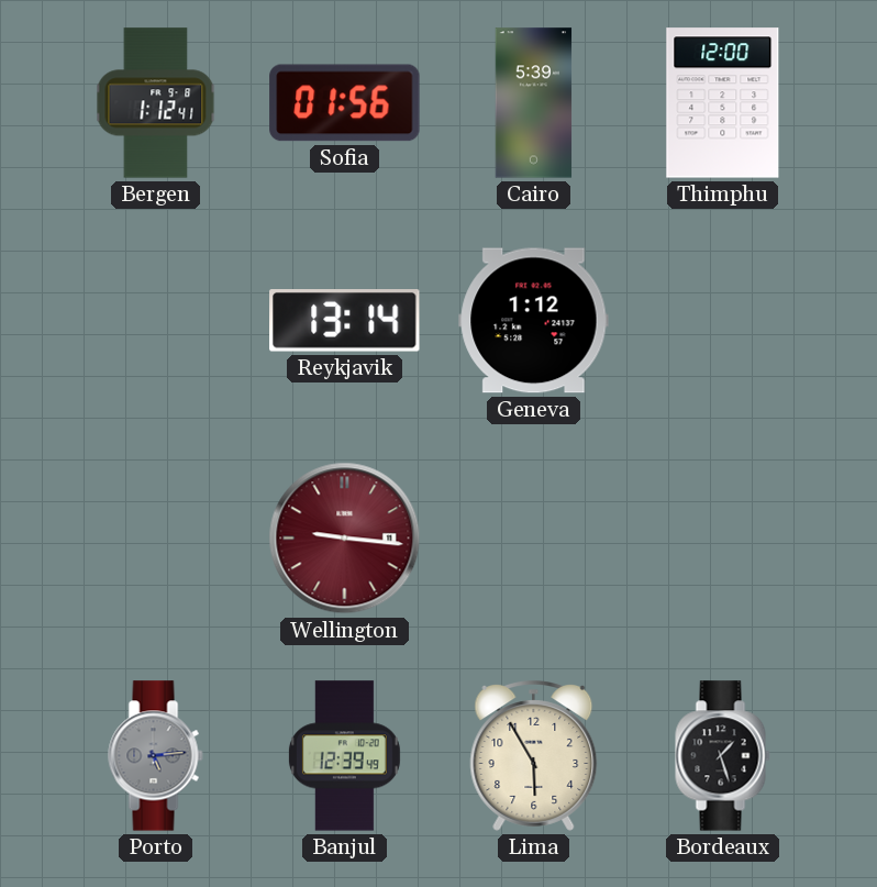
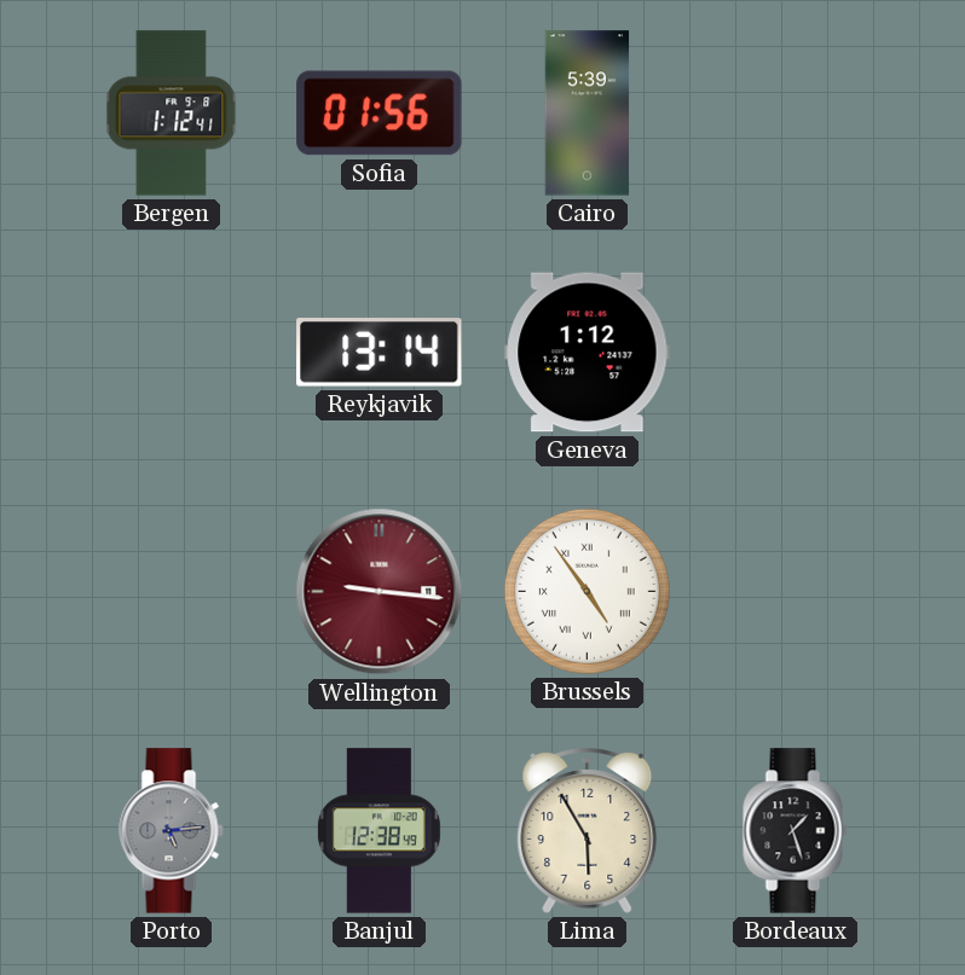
Thimphu: 12:00 -> none
Brussels: none -> 4:54
Banjul: 12:39 -> 12:38
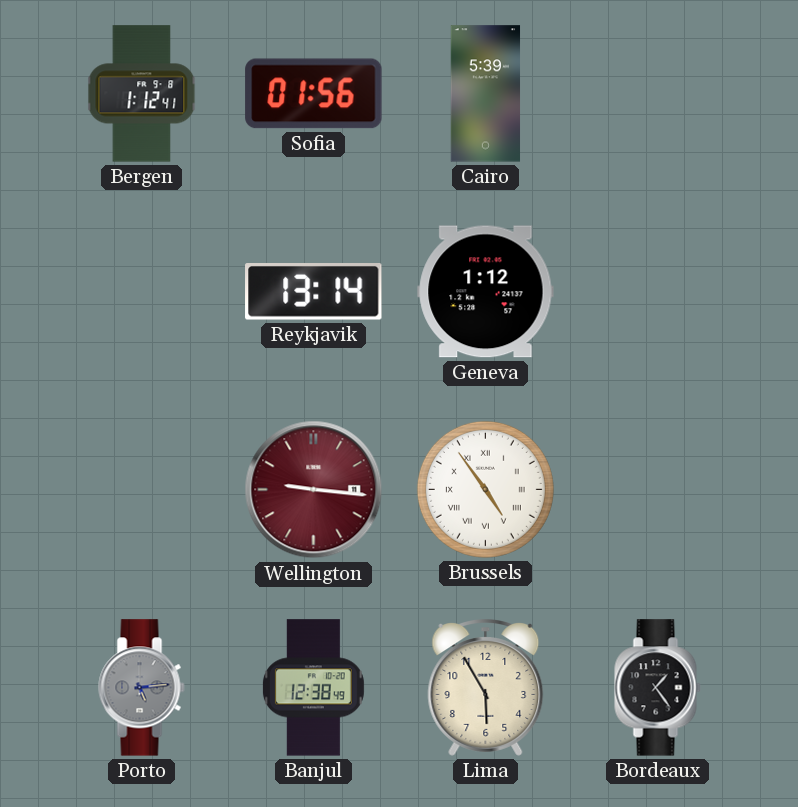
Bordeaux: 1:27 -> 1:24
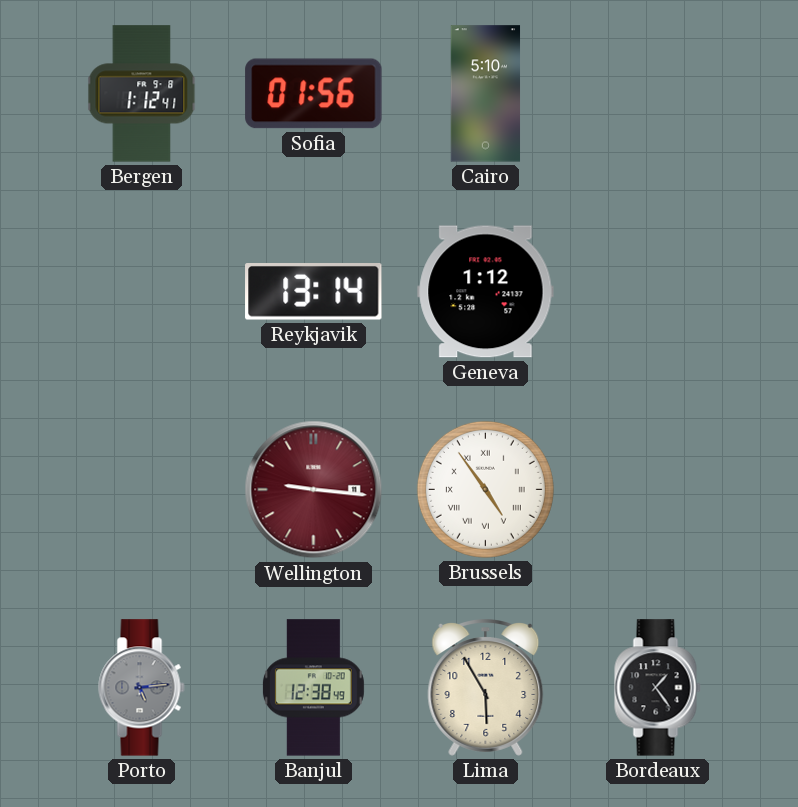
Cairo: 5:39 -> 5:10
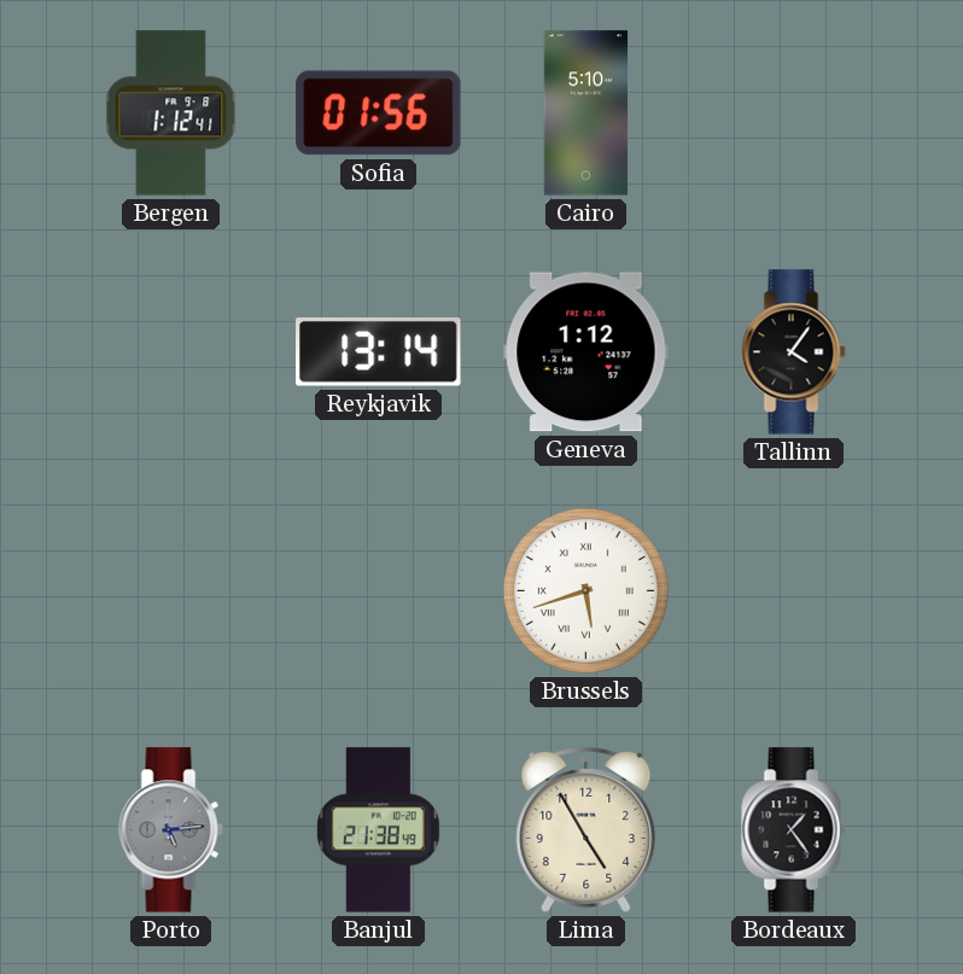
Tallinn: none -> 4:06
Wellington: 9:16 -> none
Brussels: 4:54 -> 5:42
Banjul: 12:38 -> 21:38
Lima: 5:55 -> 4:55
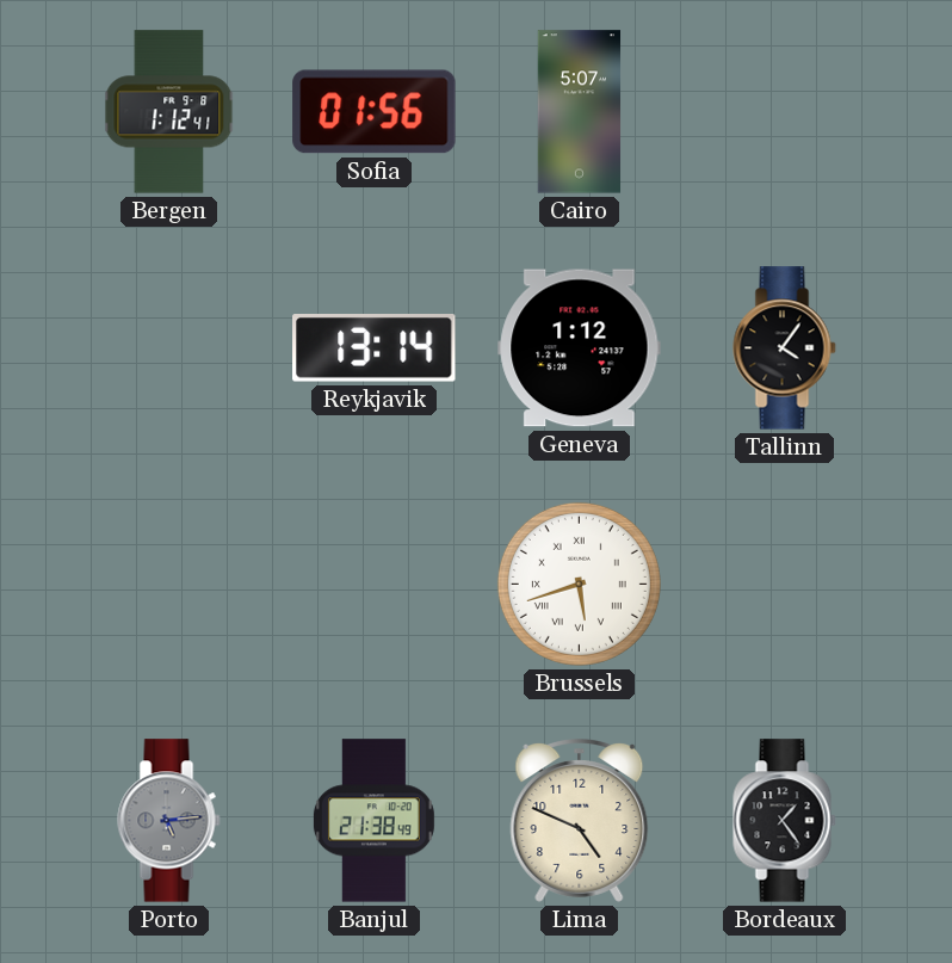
Cairo: 5:10 -> 5:07
Lima: 4:55 -> 4:49
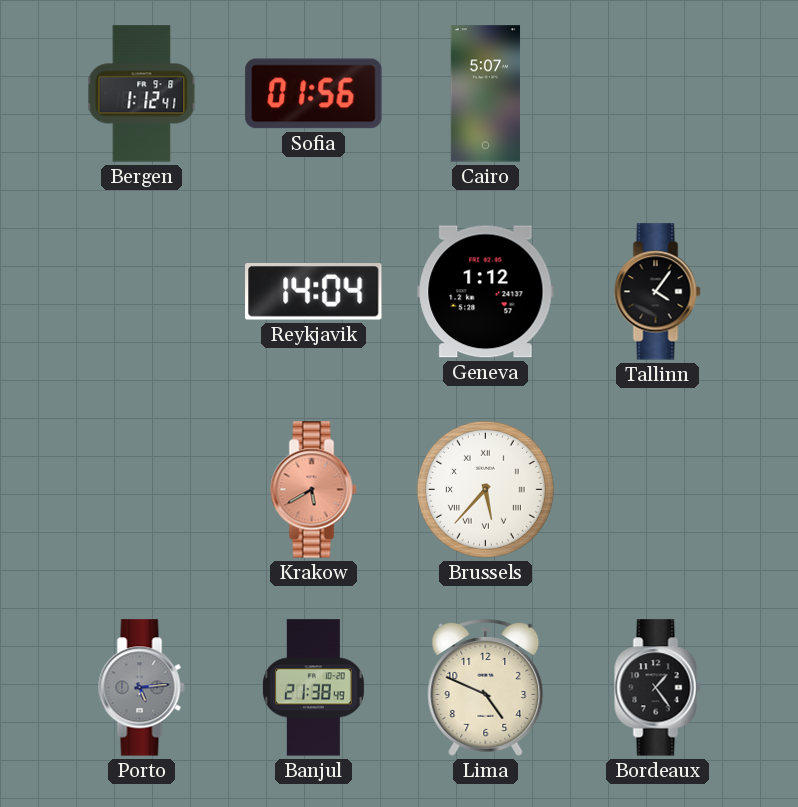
Reykjavik: 13:14 -> 14:04
Krakow: none -> 5:40
Brussels: 5:42 -> 5:37
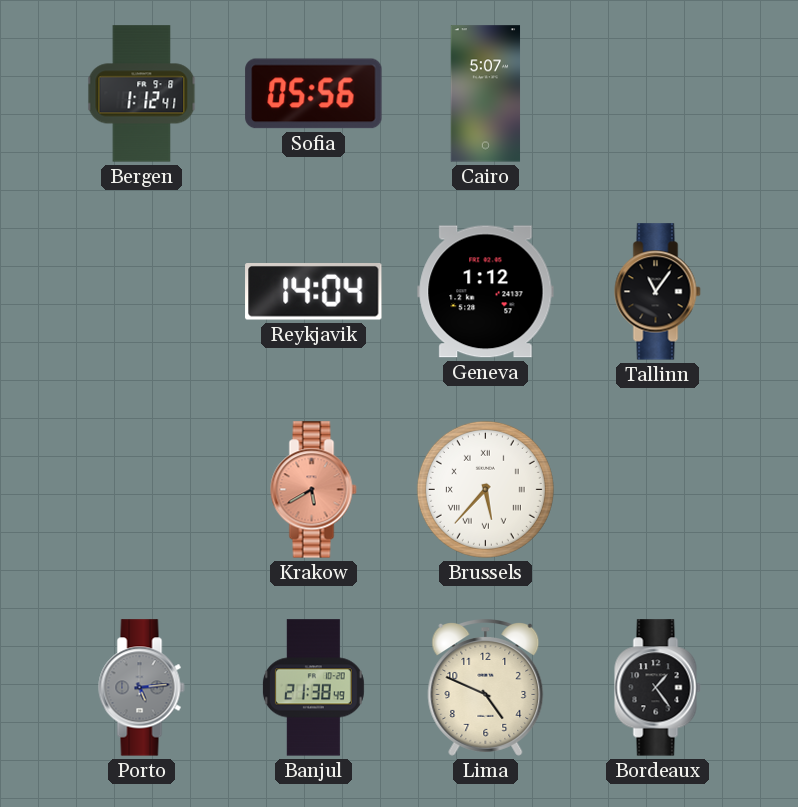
Sofia: 01:56 -> 05:56
Tallinn: 4:06 -> 11:06
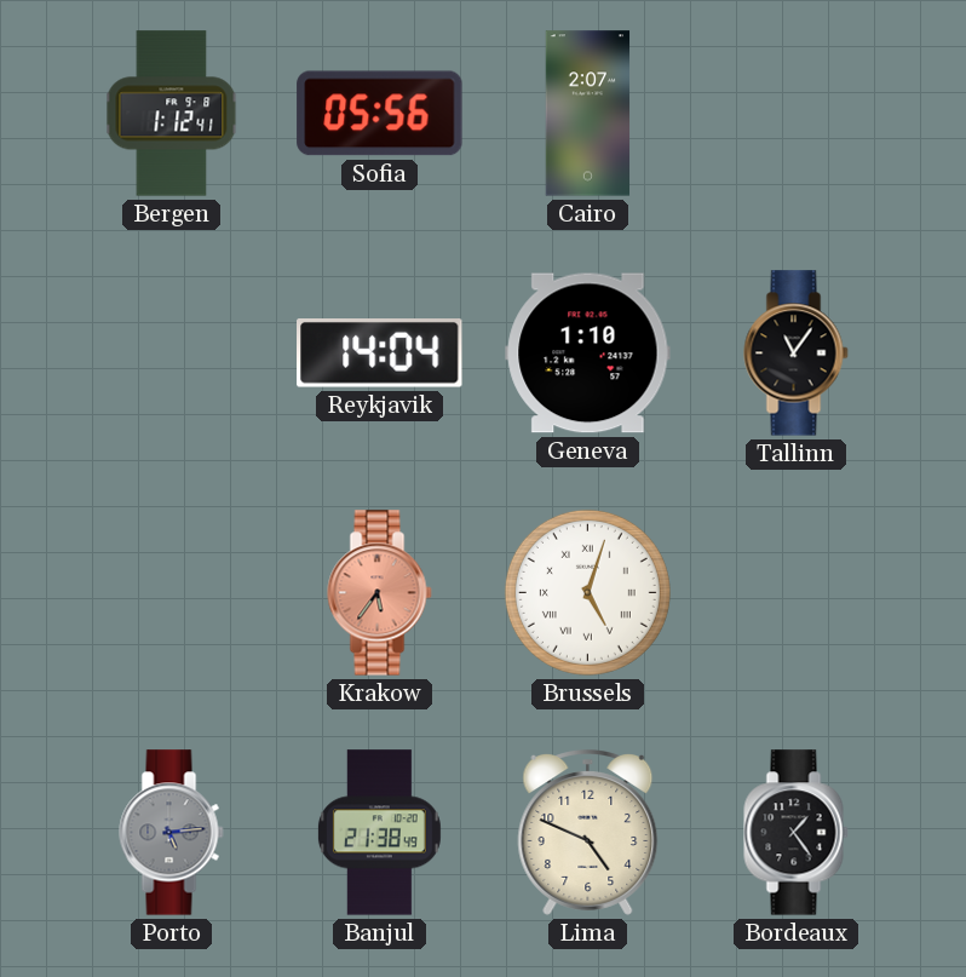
Cairo: 5:07 -> 2:07
Geneva: 1:12 -> 1:10
Krakow: 5:40 -> 5:36
Brussels: 5:37 -> 5:03
